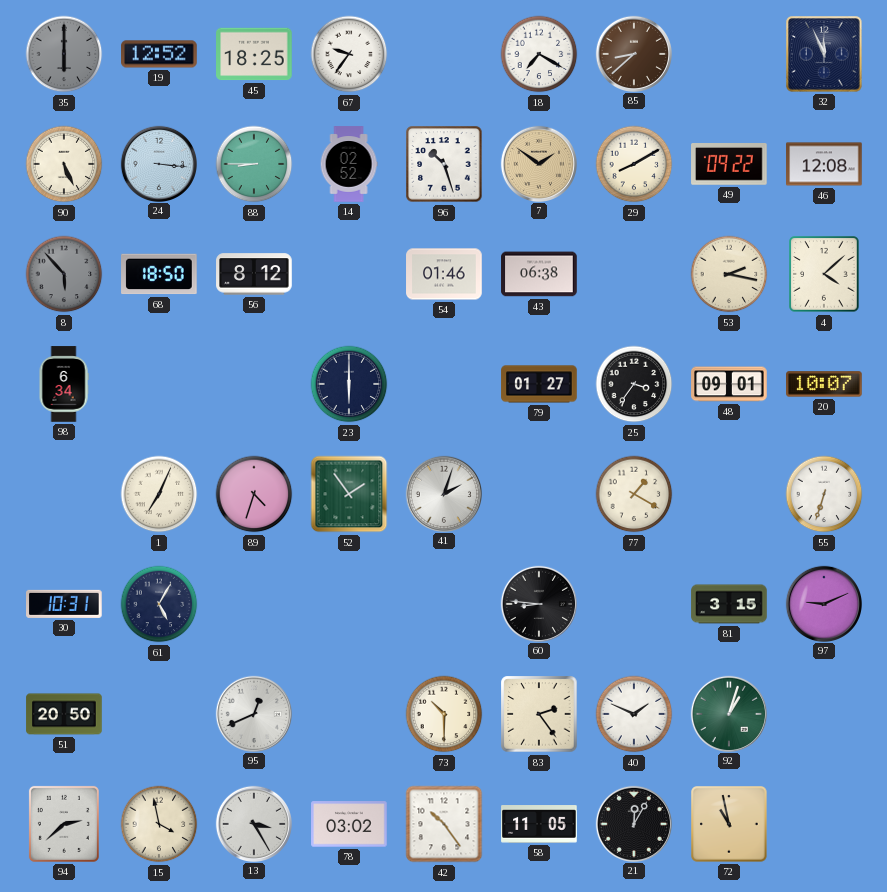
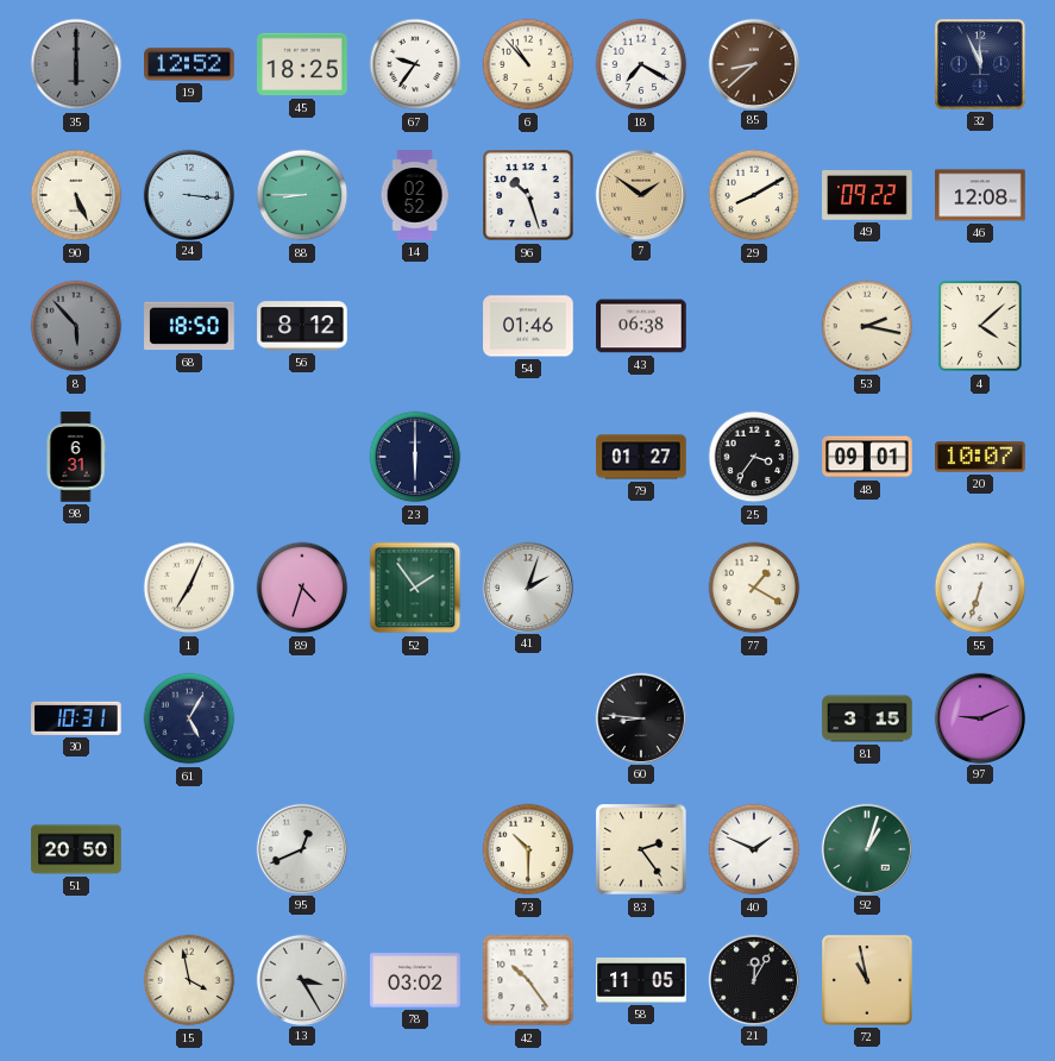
6: none -> 10:53
98: 6:34 -> 6:31
94: 2:38 -> none
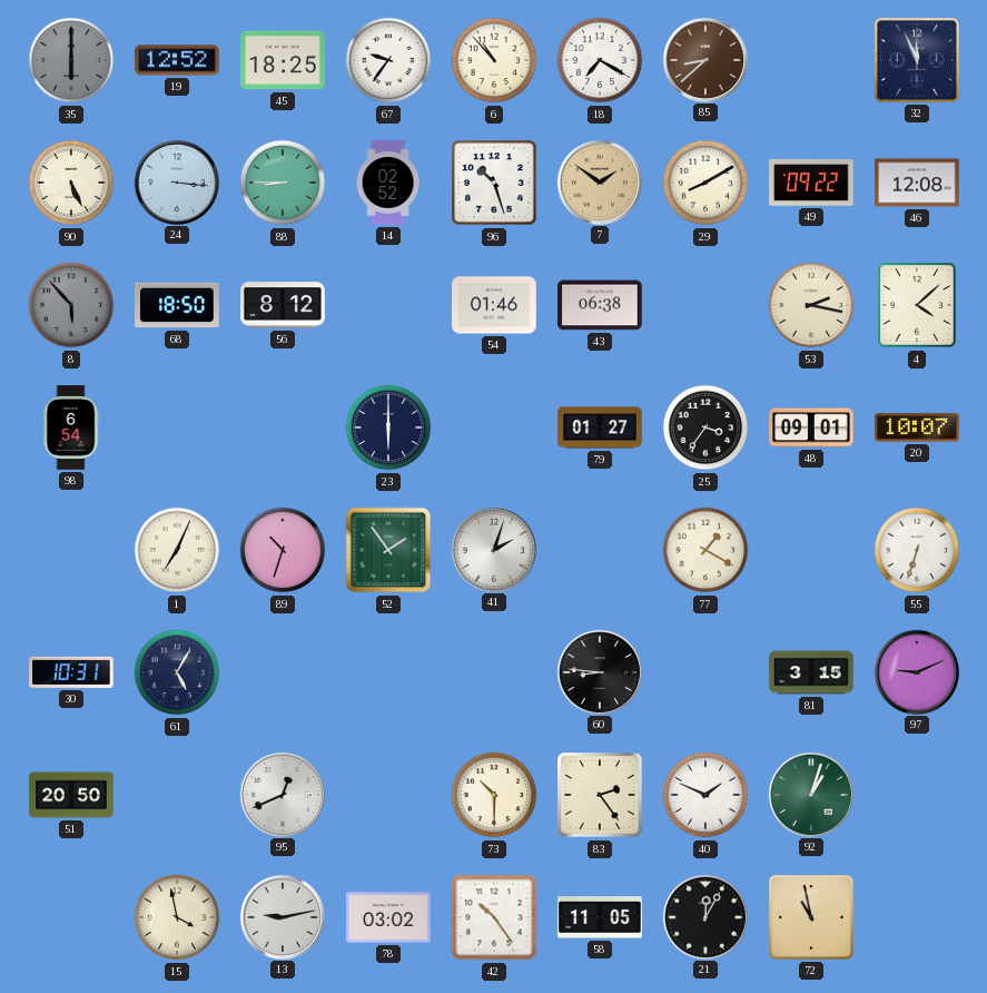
98: 6:31 -> 6:54
89: 4:33 -> 10:33
13: 3:25 -> 9:13
